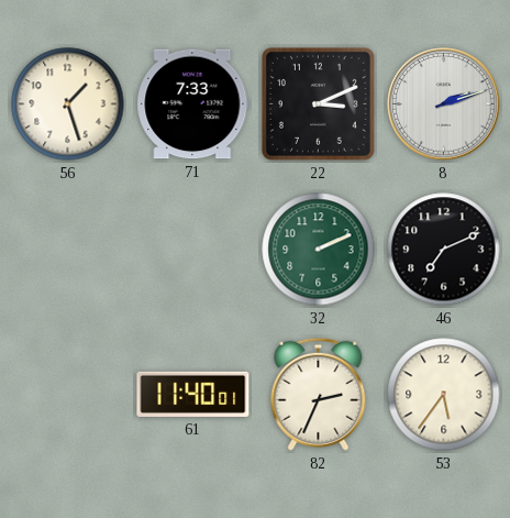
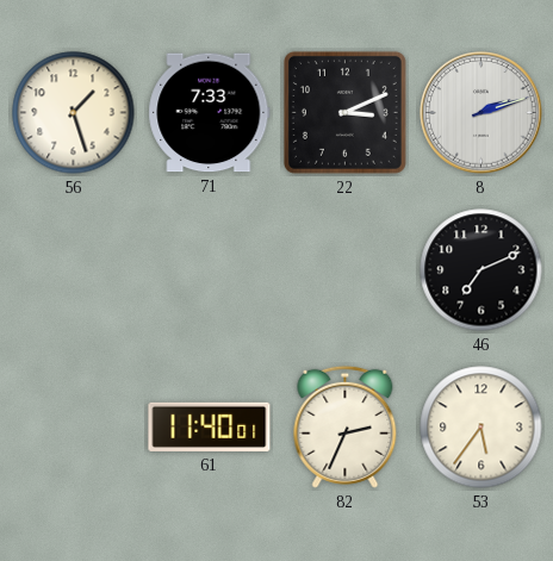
32: 2:11 -> none
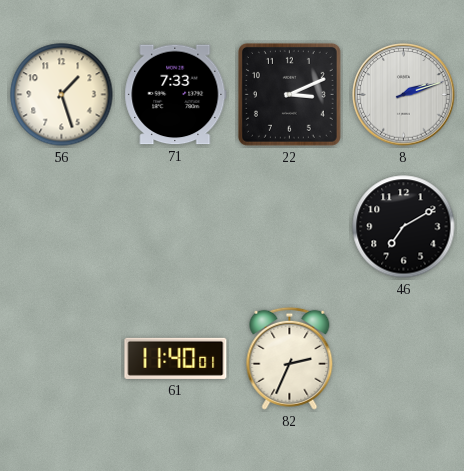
46: 7:11 -> 7:10
53: 5:36 -> none
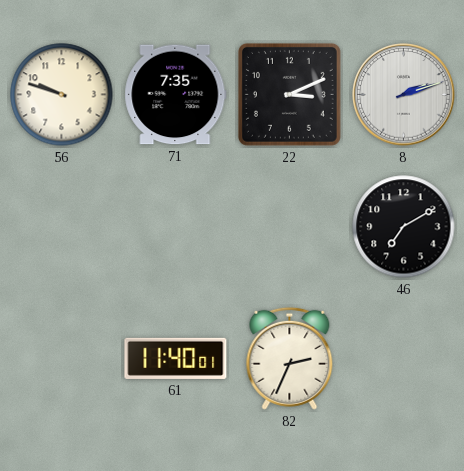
56: 1:27 -> 9:48
71: 7:33 -> 7:35
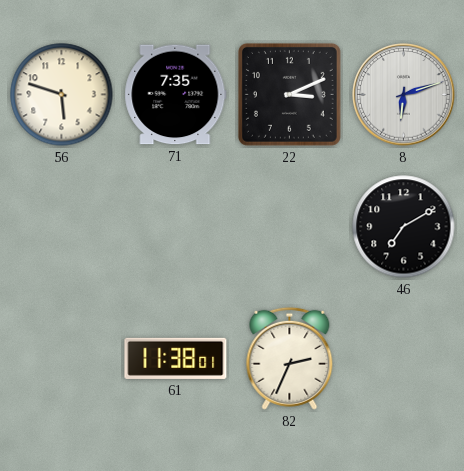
56: 9:48 -> 5:48
8: 2:12 -> 6:12
61: 11:40 -> 11:38
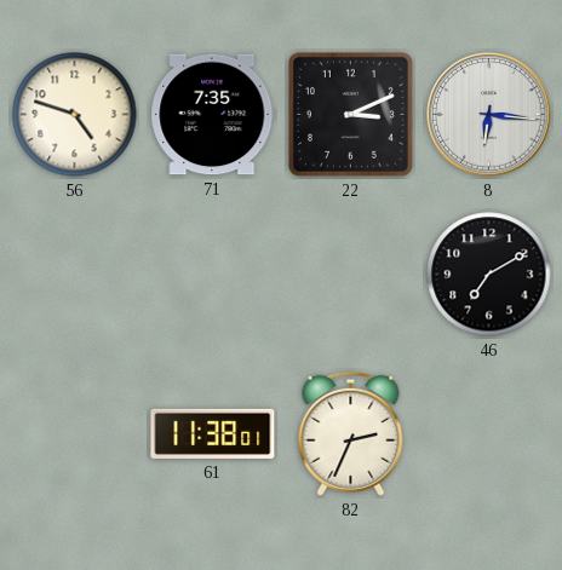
56: 5:48 -> 4:48
8: 6:12 -> 6:16
